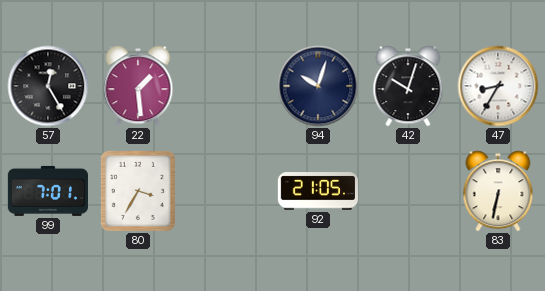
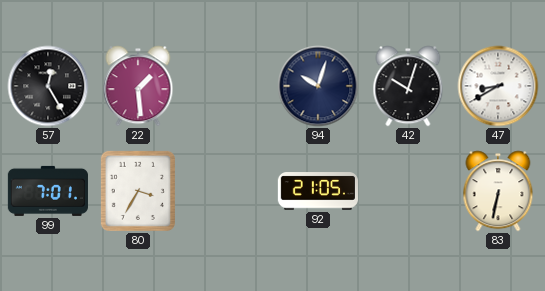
47: 8:35 -> 8:40
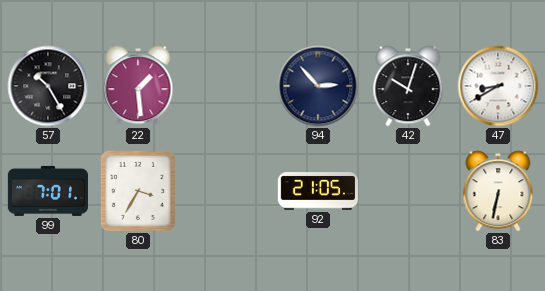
57: 12:25 -> 10:25
94: 10:03 -> 2:53
